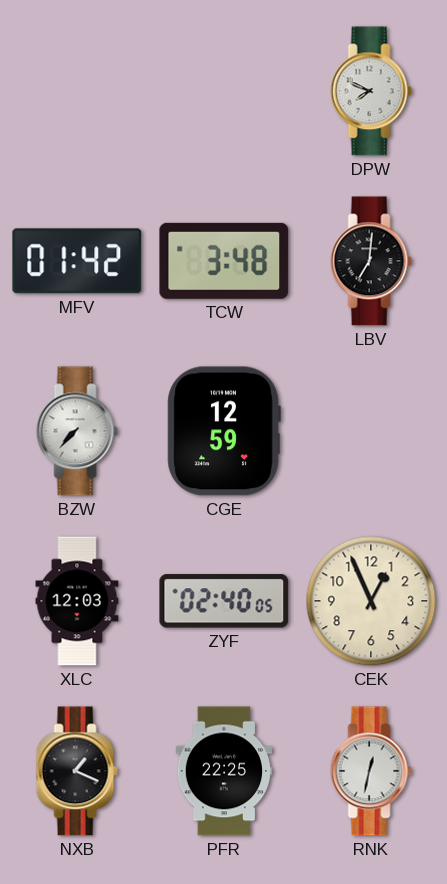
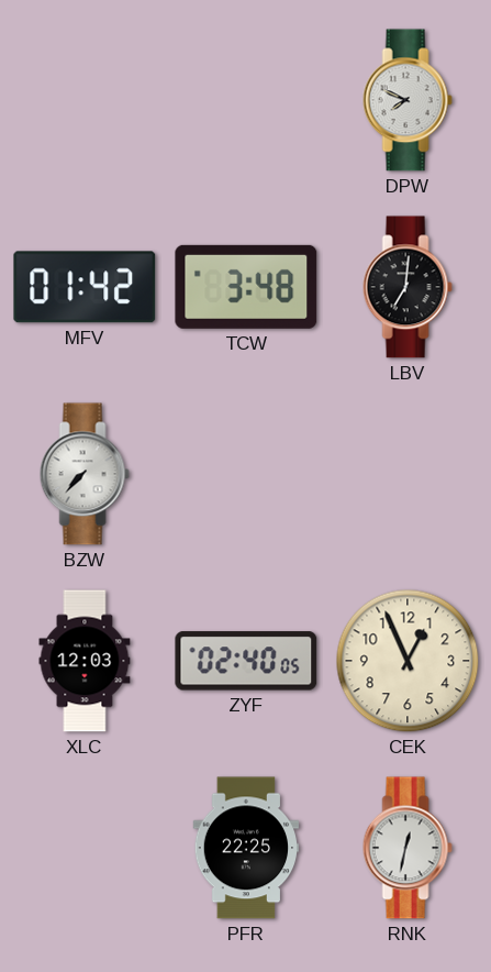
CGE: 12:59 -> none
NXB: 1:19 -> none
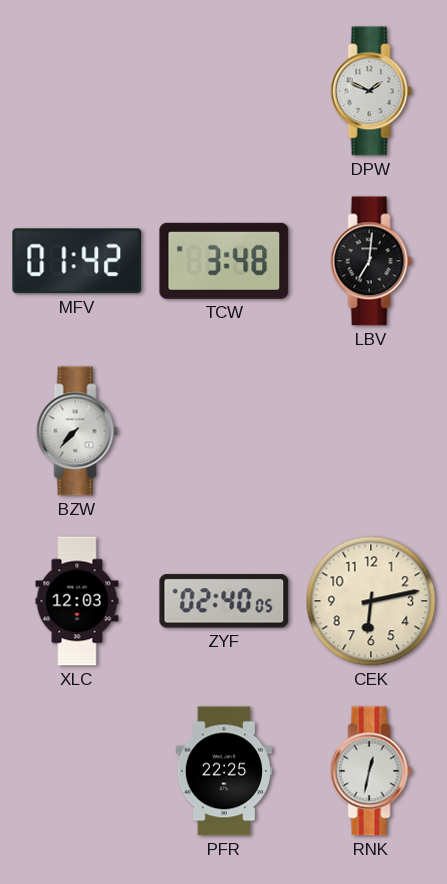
DPW: 7:49 -> 1:49
CEK: 12:56 -> 6:13
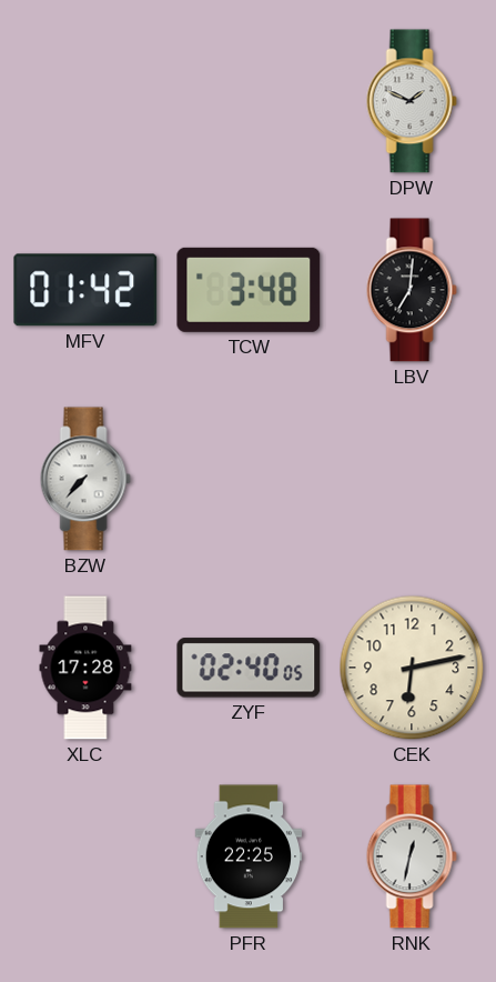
XLC: 12:03 -> 17:28
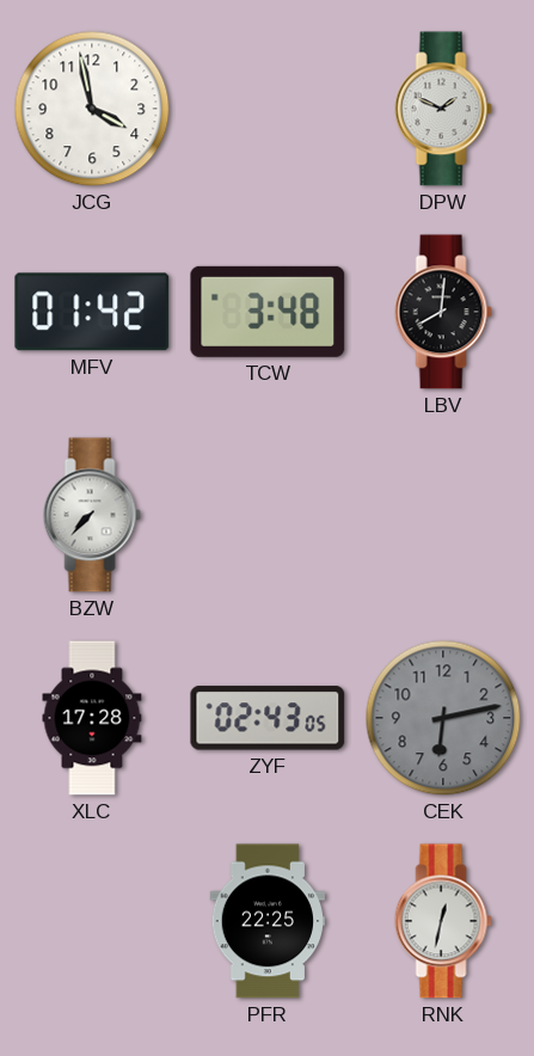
JCG: none -> 3:58
LBV: 7:01 -> 8:01
ZYF: 02:40 -> 02:43
CEK dial: cream -> grey
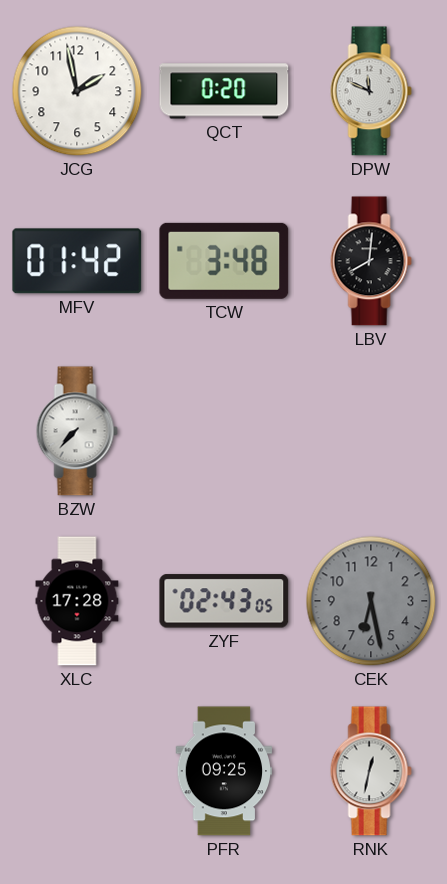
JCG: 3:58 -> 1:58
QCT: none -> 0:20
DPW: 1:49 -> 11:49
CEK: 6:13 -> 6:28
PFR: 22:25 -> 09:25
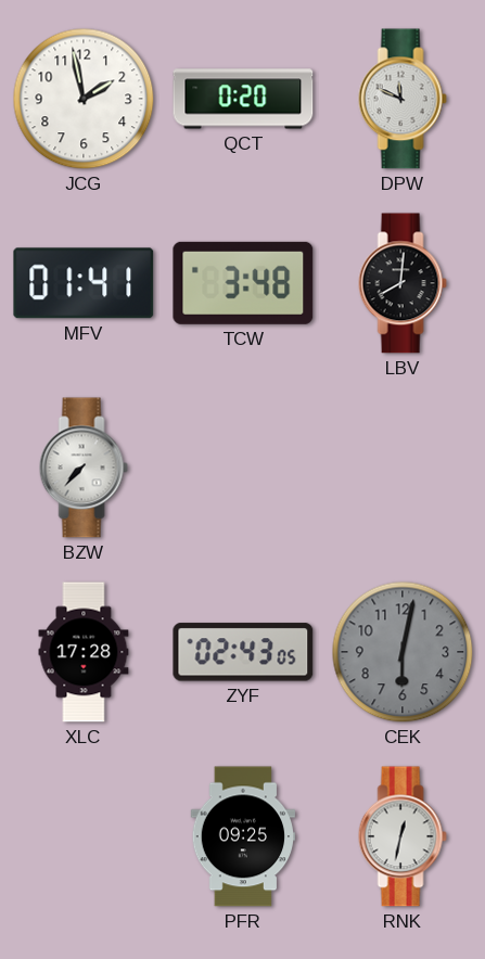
MFV: 01:42 -> 01:41
CEK: 6:28 -> 6:02
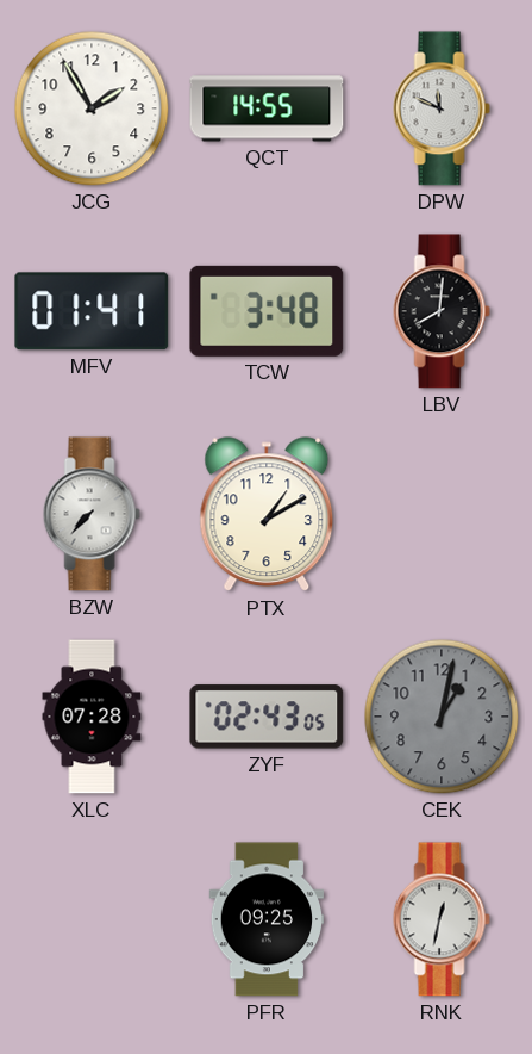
JCG: 1:58 -> 1:55
QCT: 0:20 -> 14:55
PTX: none -> 1:10
XLC: 17:28 -> 07:28
CEK: 6:02 -> 1:02
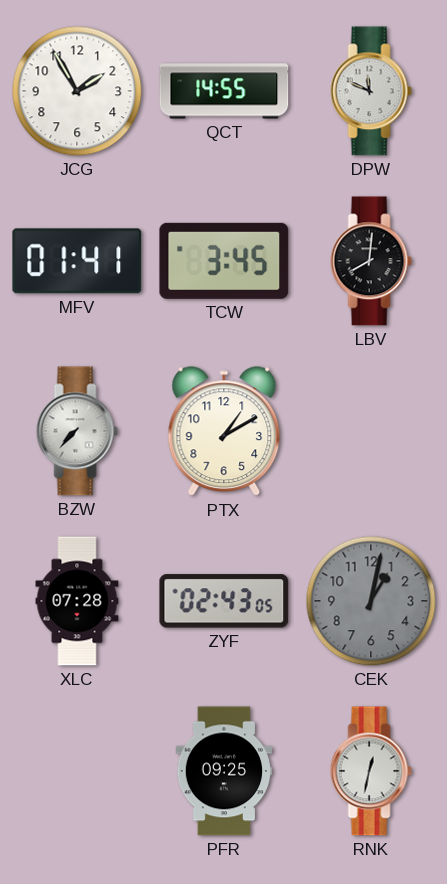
TCW: 3:48 -> 3:45
